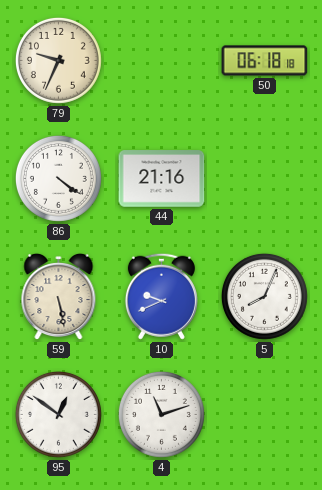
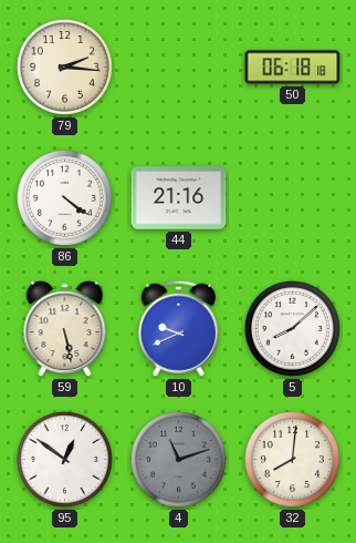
79: 9:34 -> 2:16
5: 8:04 -> 8:08
4 dial: white -> grey
32: none -> 8:01
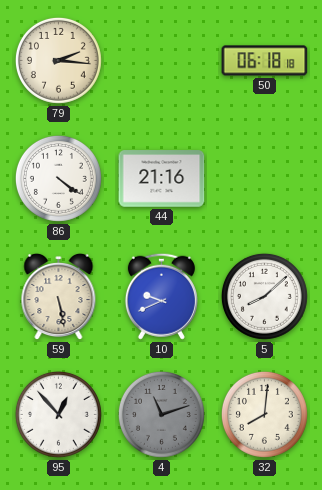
95: 12:51 -> 12:53
